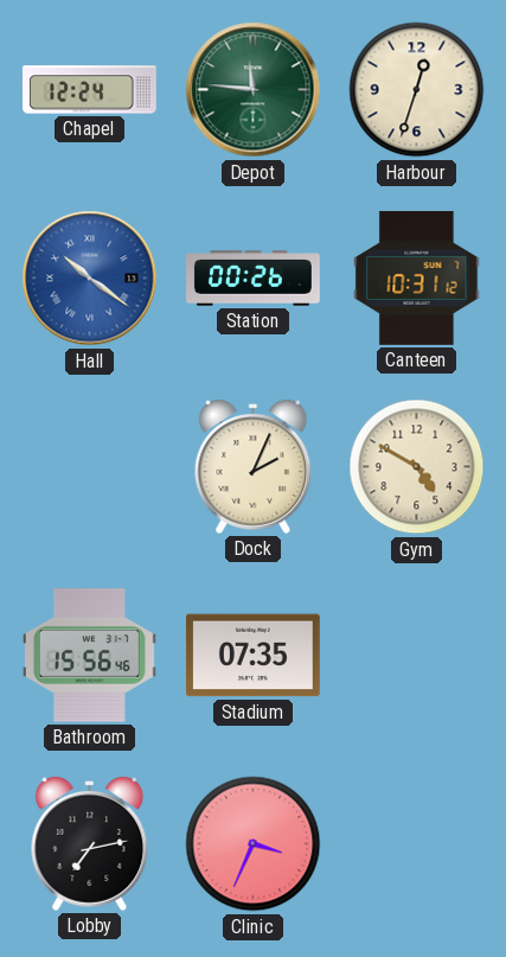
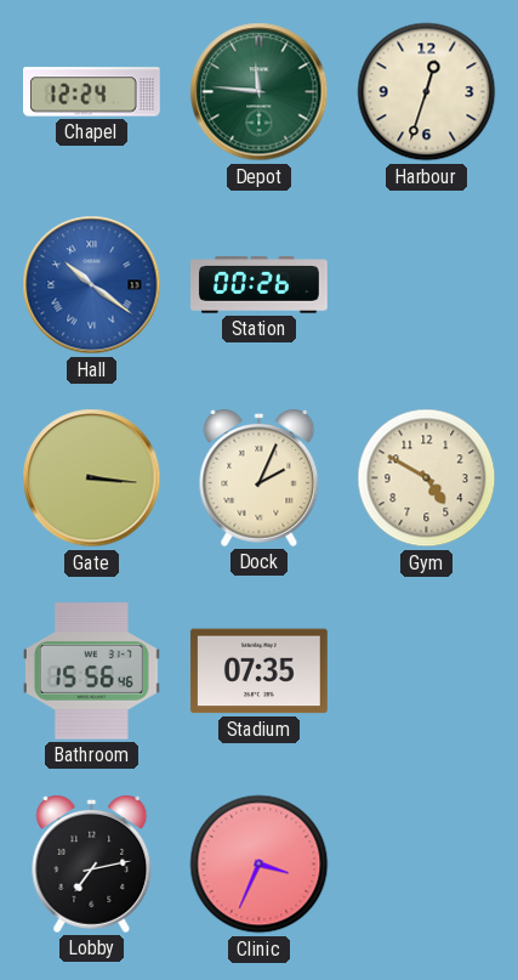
Canteen: 10:31 -> none
Gate: none -> 3:16
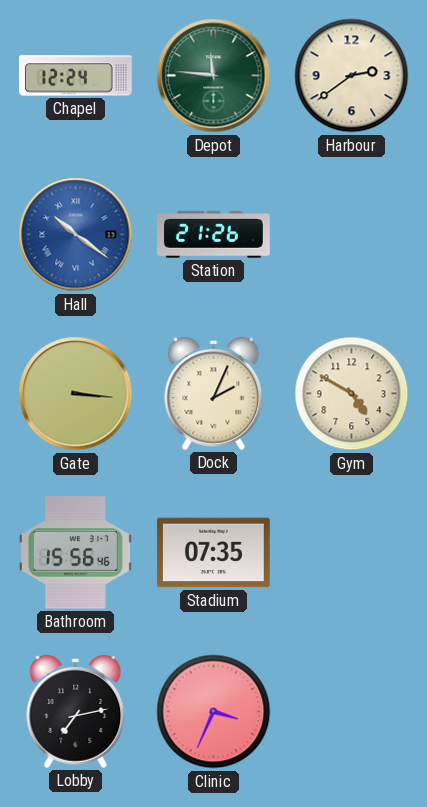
Harbour: 12:33 -> 2:39
Station: 00:26 -> 21:26
